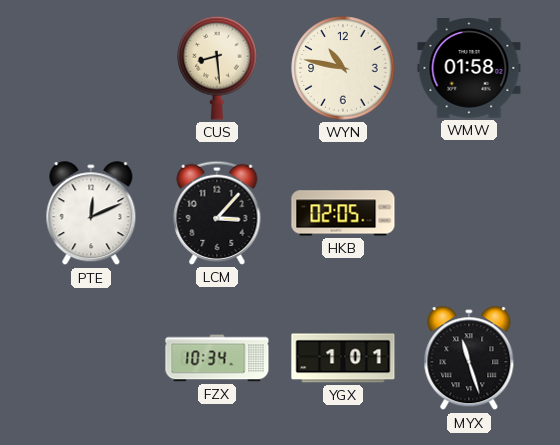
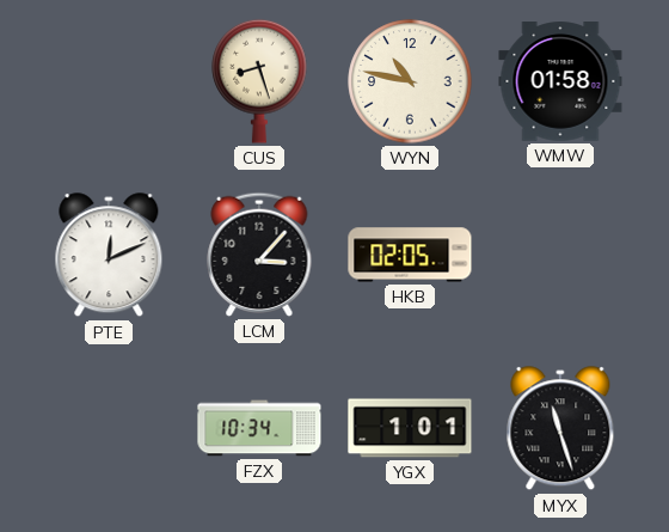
CUS: 8:29 -> 8:27
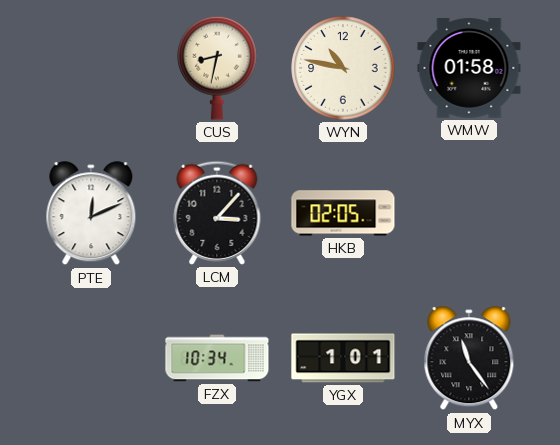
CUS: 8:27 -> 8:32
MYX: 11:27 -> 11:24
